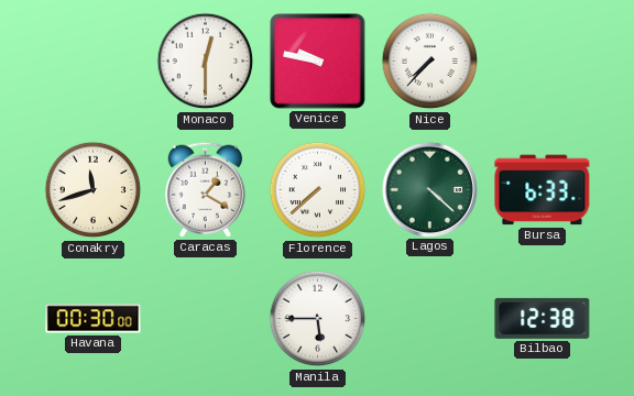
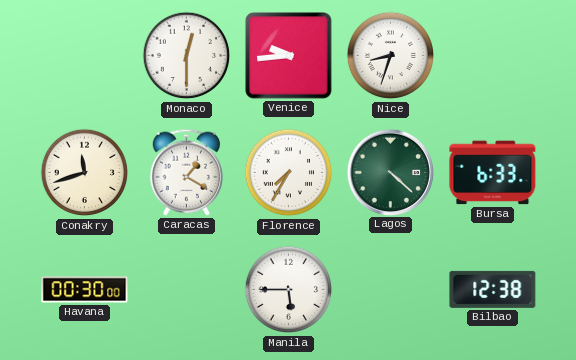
Venice: 9:47 -> 9:44
Nice: 7:37 -> 8:33
Florence: 7:38 -> 7:35
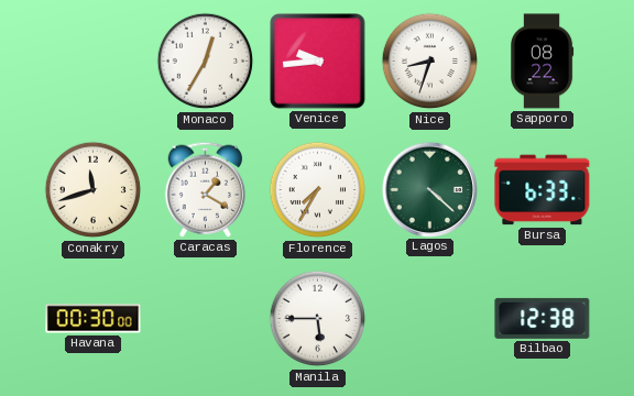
Monaco: 12:30 -> 12:35
Sapporo: none -> 08:22
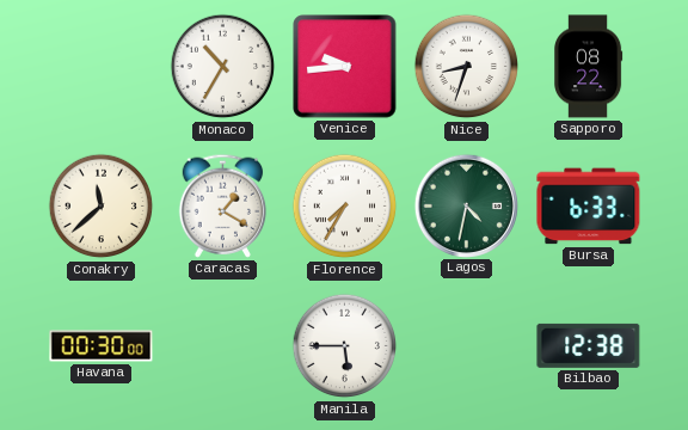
Monaco: 12:35 -> 10:35
Conakry: 11:42 -> 11:38
Lagos: 4:22 -> 4:32
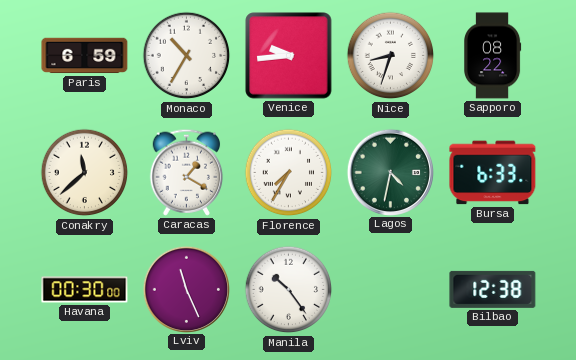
Paris: none -> 6:59
Lviv: none -> 11:26
Manila: 5:45 -> 10:24
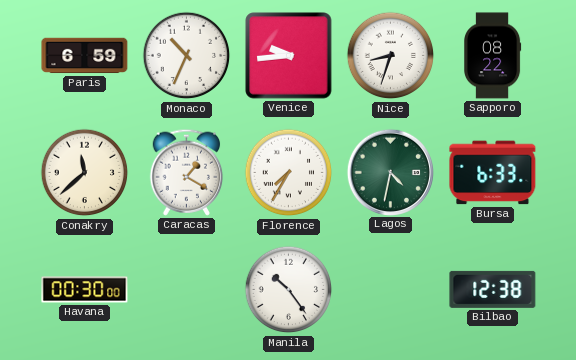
Monaco: 10:35 -> 10:34
Lviv: 11:26 -> none
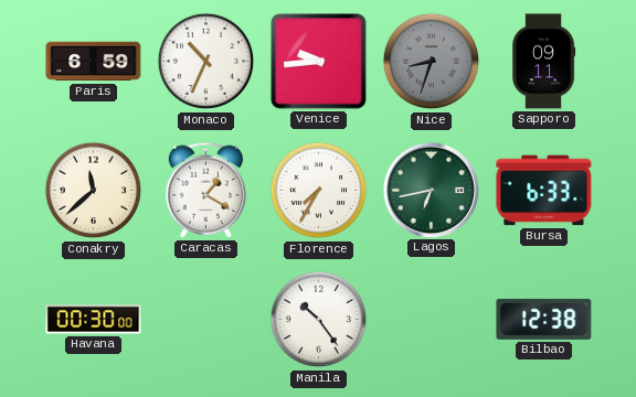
Nice dial: white -> grey
Sapporo: 08:22 -> 09:11
Lagos: 4:32 -> 6:43
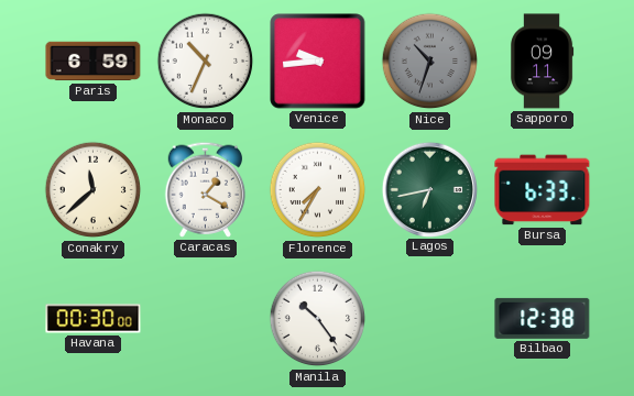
Nice: 8:33 -> 10:33
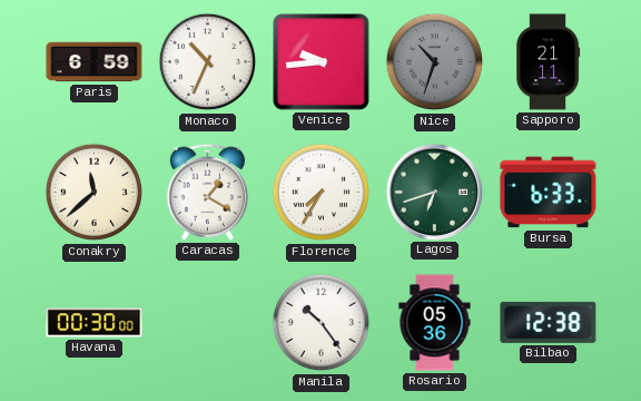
Sapporo: 09:11 -> 21:11
Lagos: 6:43 -> 6:42
Rosario: none -> 05:36
